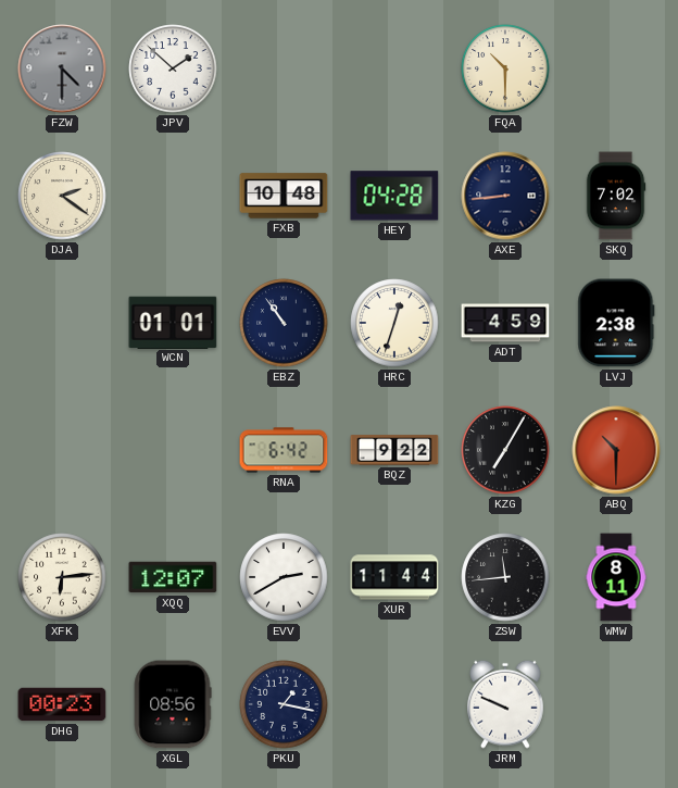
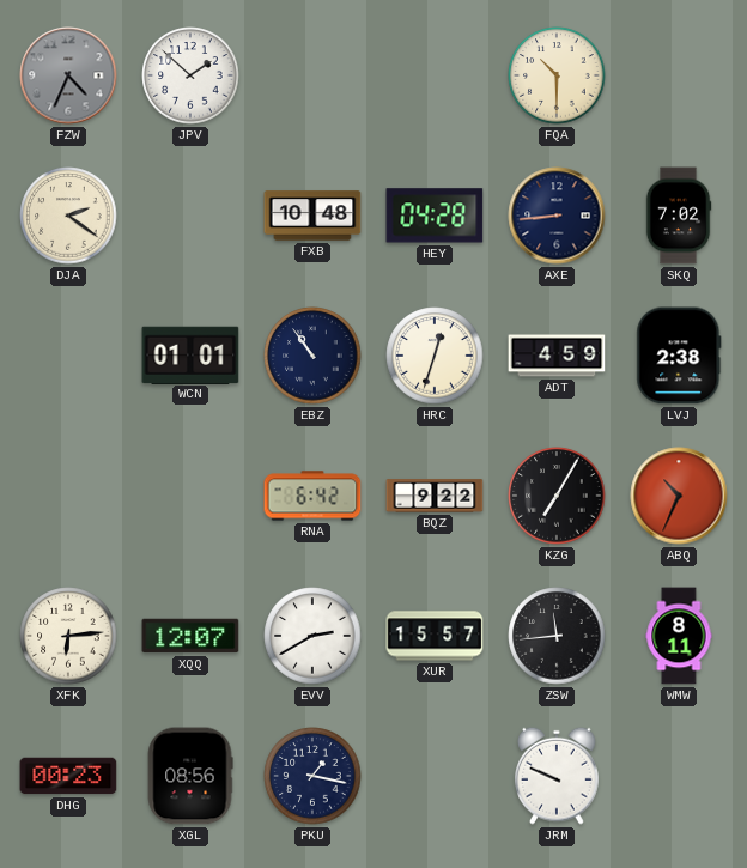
FZW: 4:30 -> 4:34
ABQ: 10:30 -> 10:34
XUR: 11:44 -> 15:57
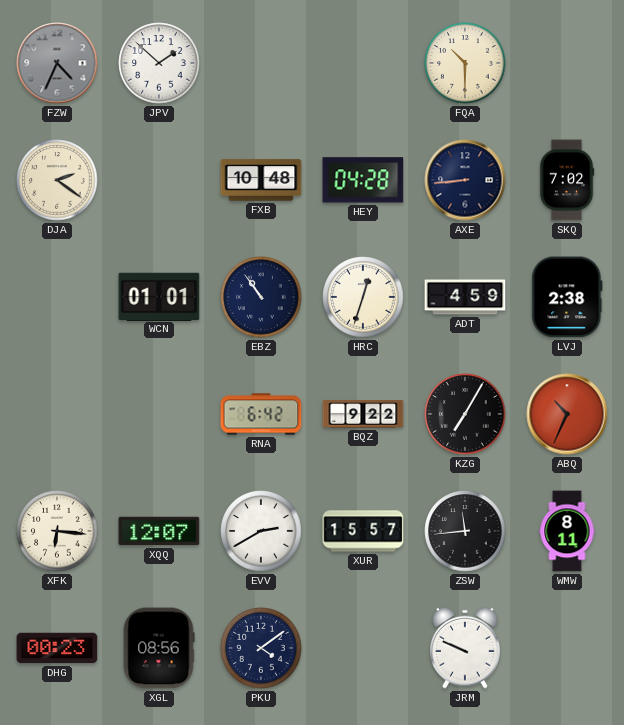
XFK: 6:14 -> 6:16
PKU: 1:17 -> 4:09
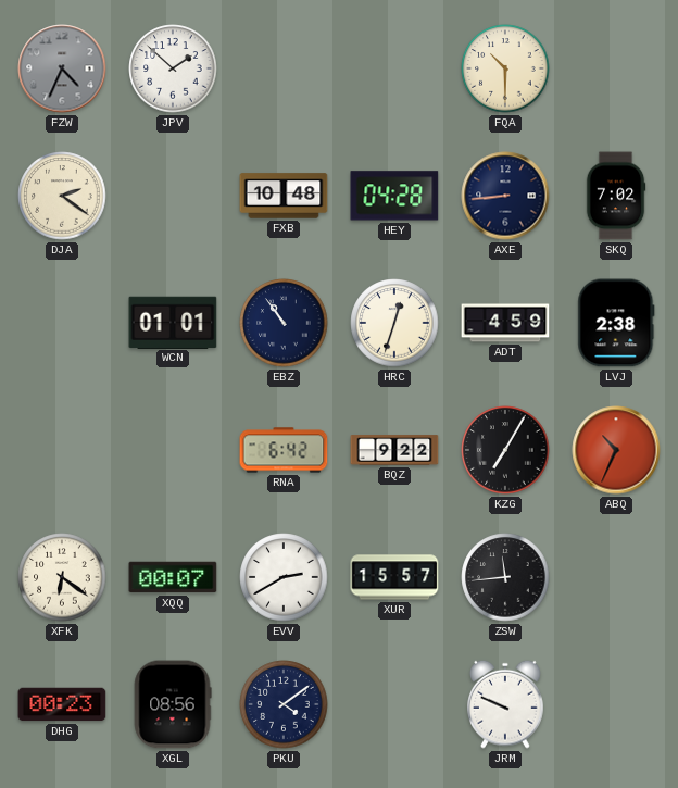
XFK: 6:16 -> 6:21
XQQ: 12:07 -> 00:07
WMW: 8:11 -> none
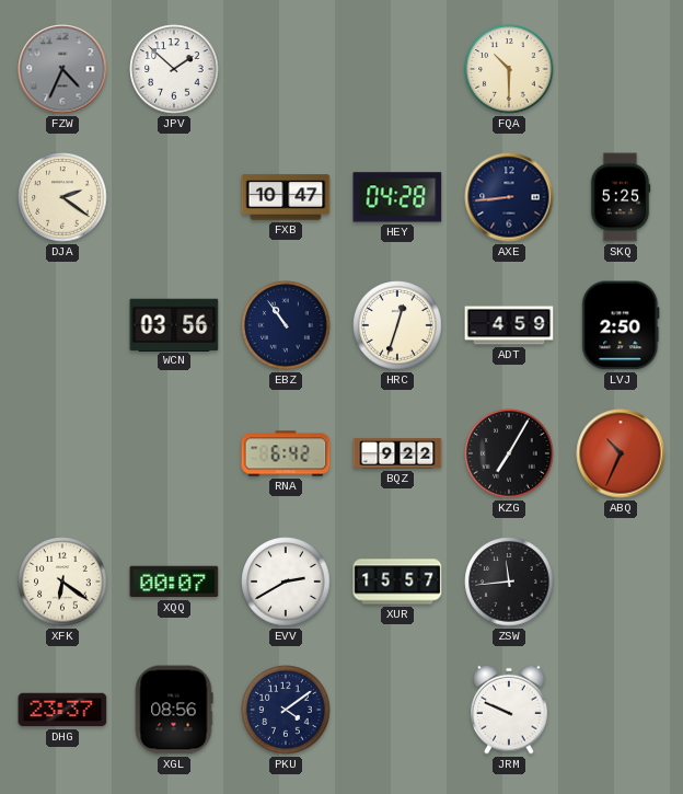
FXB: 10:48 -> 10:47
SKQ: 7:02 -> 5:25
WCN: 01:01 -> 03:56
LVJ: 2:38 -> 2:50
DHG: 00:23 -> 23:37
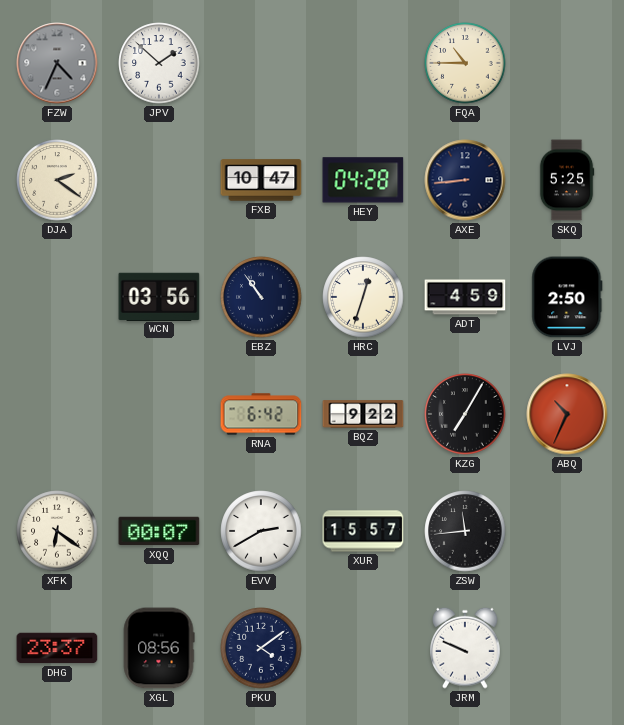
FQA: 10:30 -> 10:45
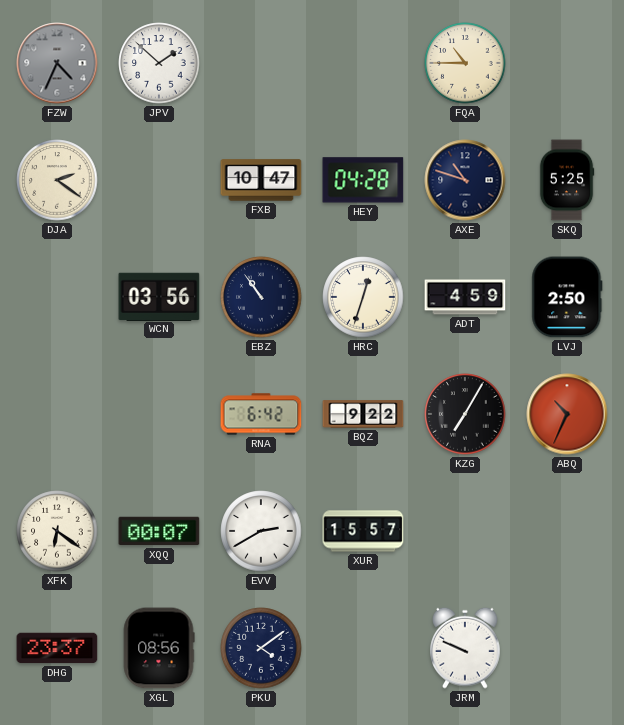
AXE: 8:44 -> 10:48
ZSW: 11:44 -> none
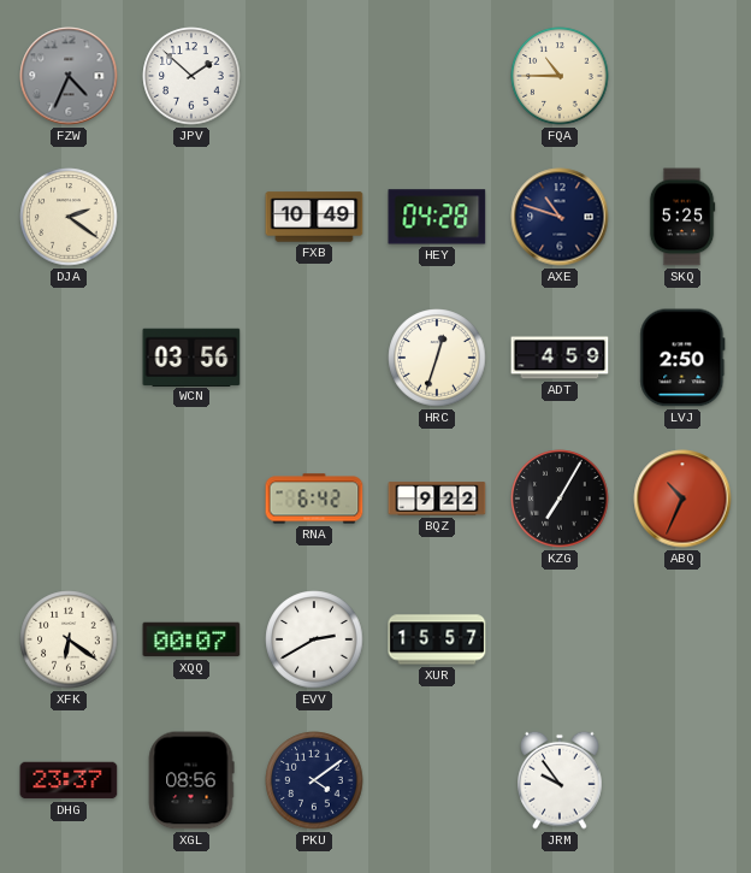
FXB: 10:47 -> 10:49
EBZ: 10:54 -> none
JRM: 9:49 -> 9:54
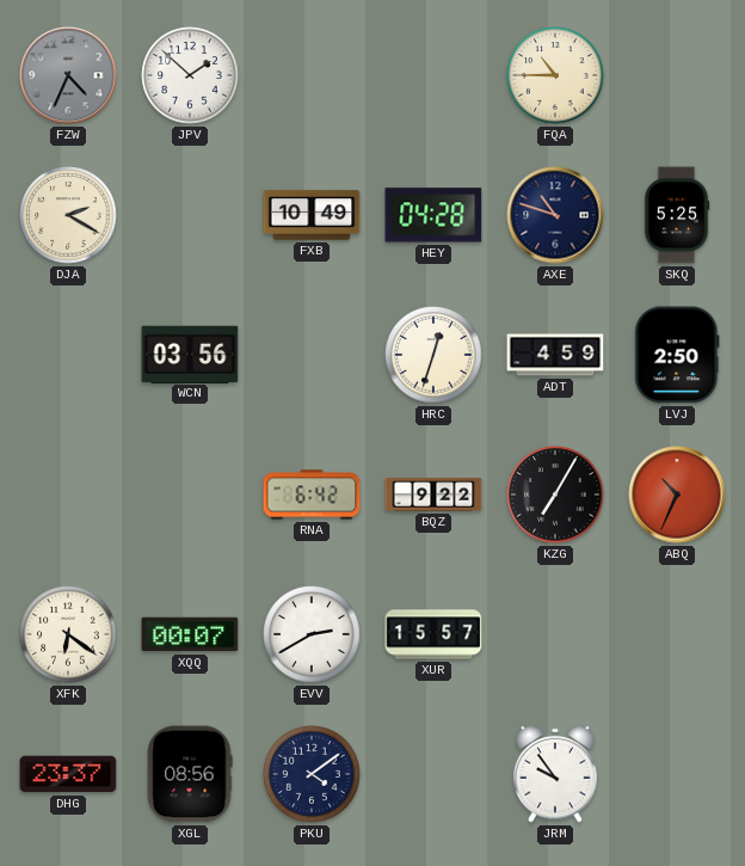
DJA: 2:21 -> 2:20
